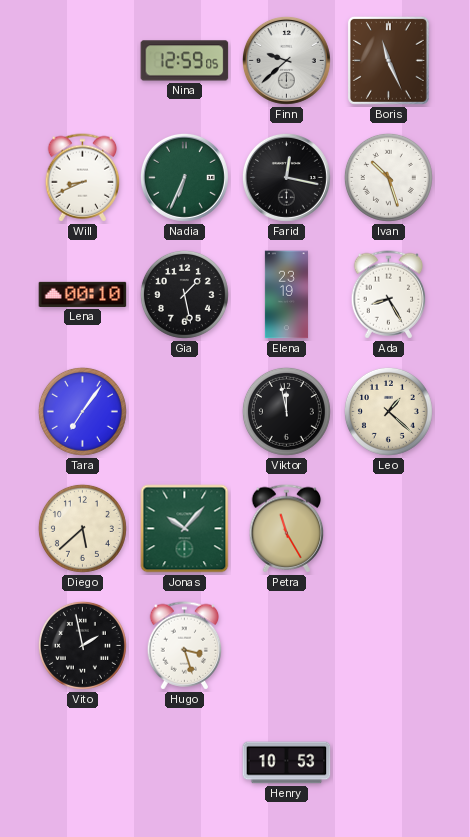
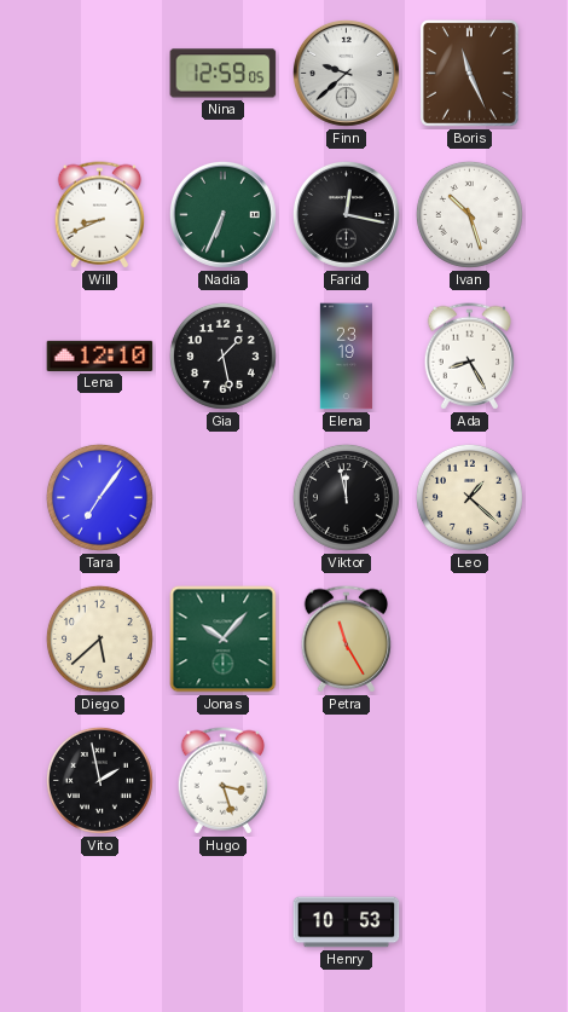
Lena: 00:10 -> 12:10
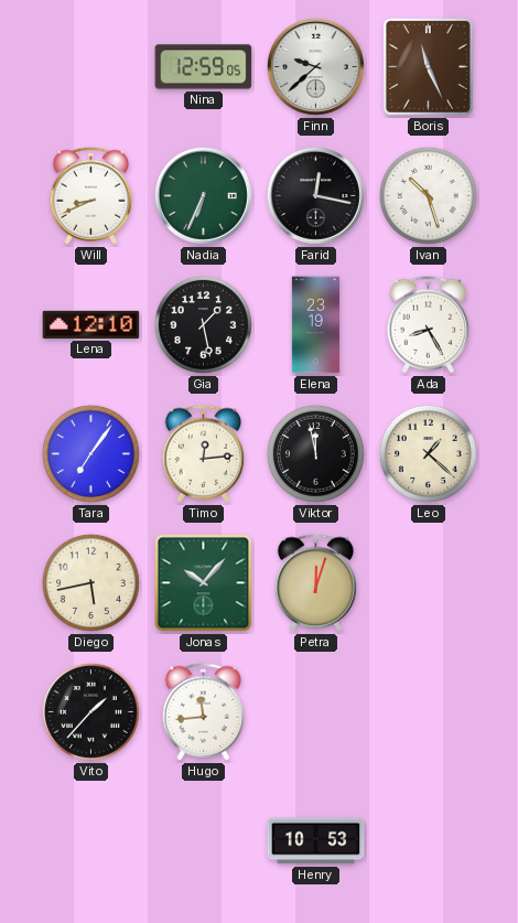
Timo: none -> 12:14
Diego: 5:38 -> 5:43
Petra: 11:25 -> 12:03
Vito: 1:58 -> 1:37
Hugo: 3:27 -> 11:44
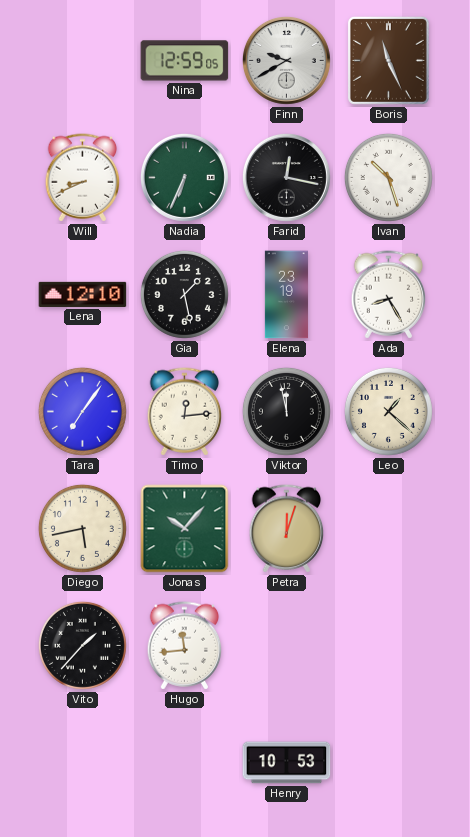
Finn: 9:38 -> 9:40
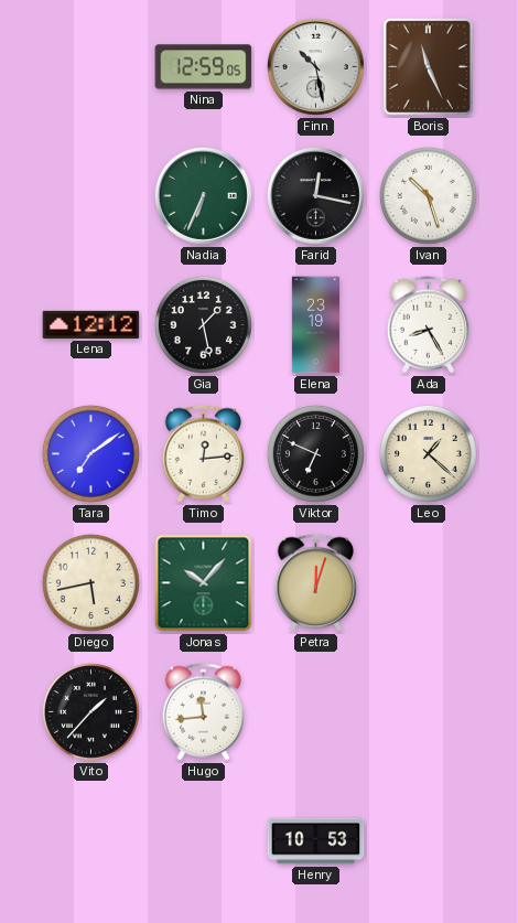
Finn: 9:40 -> 10:28
Will: 8:41 -> none
Lena: 12:10 -> 12:12
Tara: 7:06 -> 7:09
Viktor: 11:58 -> 6:49
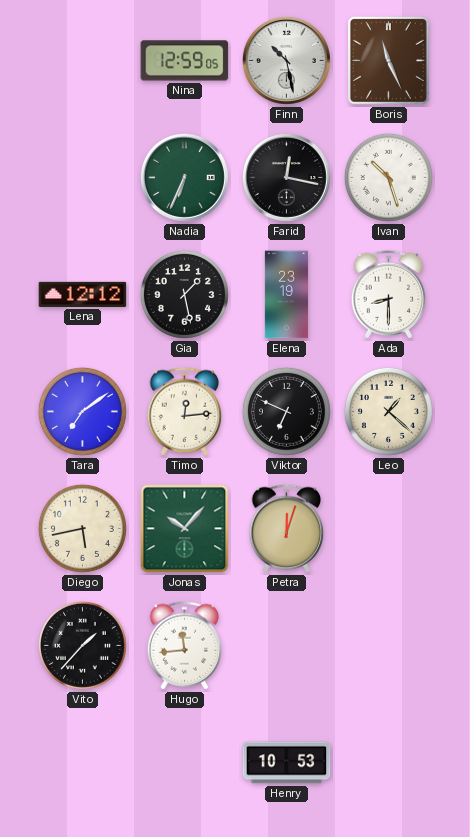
Ada: 8:25 -> 8:30
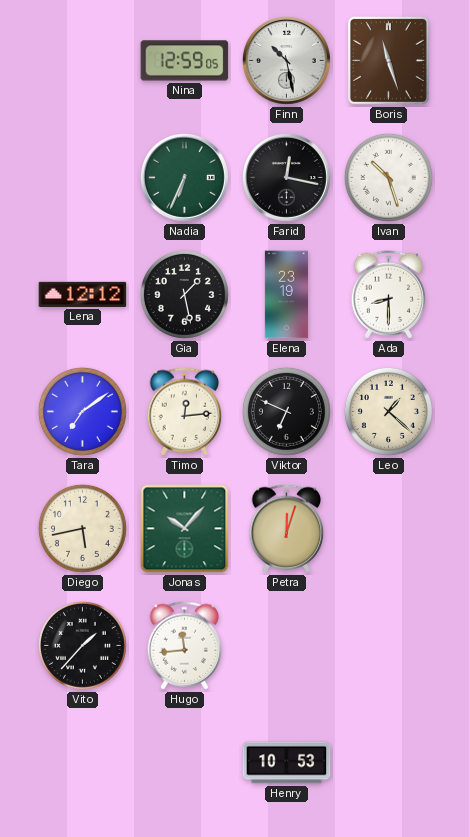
Boris: 11:26 -> 11:27
